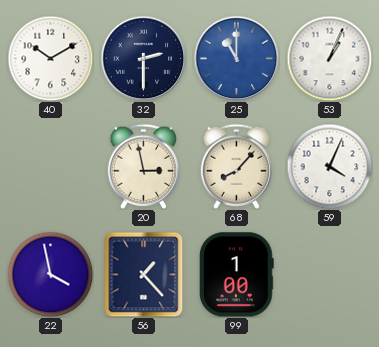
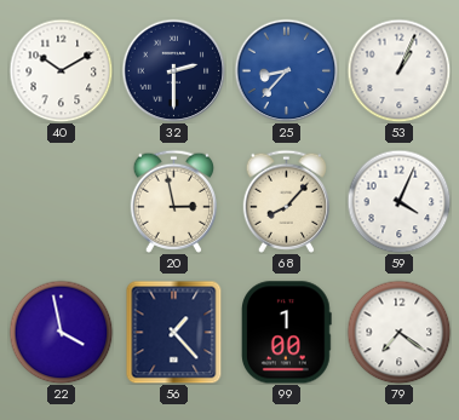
25: 11:00 -> 8:37
79: none -> 7:21
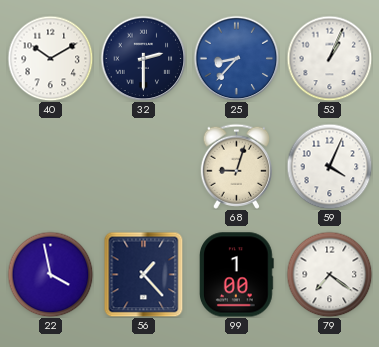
20: 2:58 -> none
68: 8:07 -> 9:03
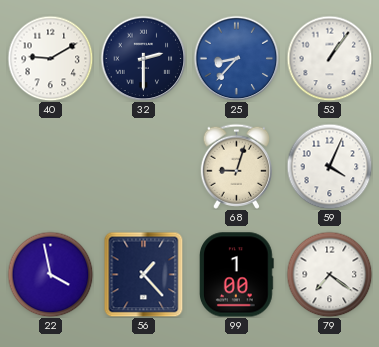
40: 10:10 -> 9:10
53: 1:04 -> 1:06
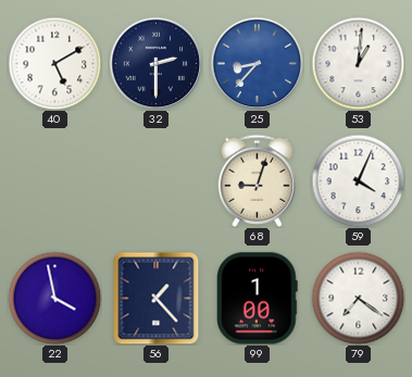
40: 9:10 -> 5:10
53: 1:06 -> 1:01
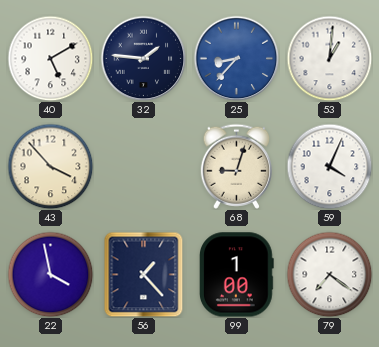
32: 2:30 -> 1:46
43: none -> 3:53
